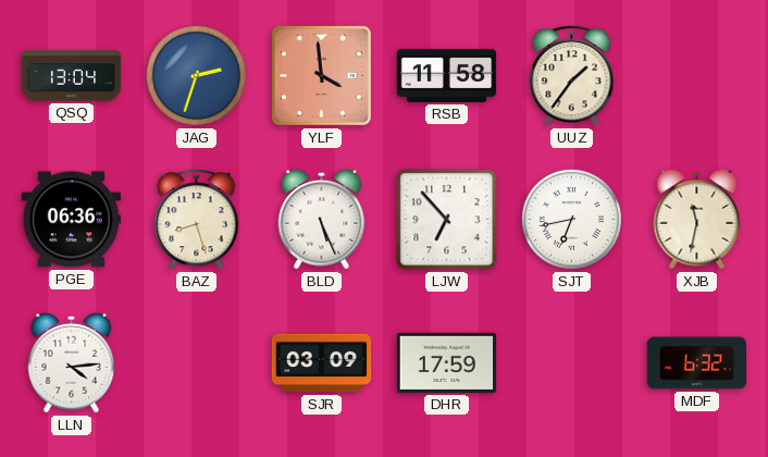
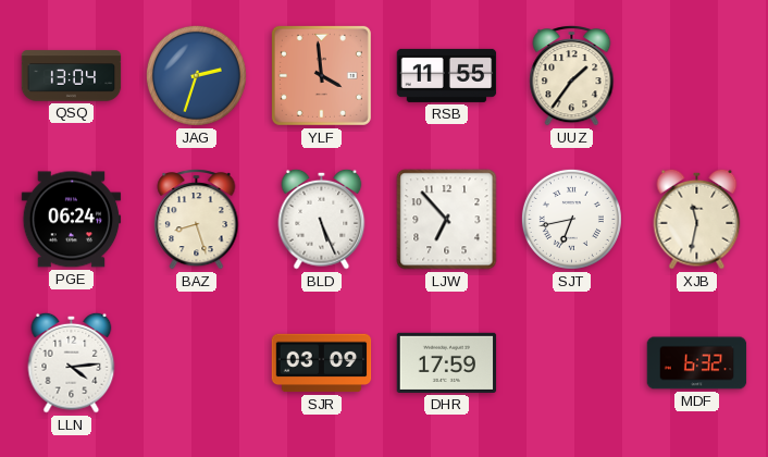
RSB: 11:58 -> 11:55
PGE: 06:36 -> 06:24
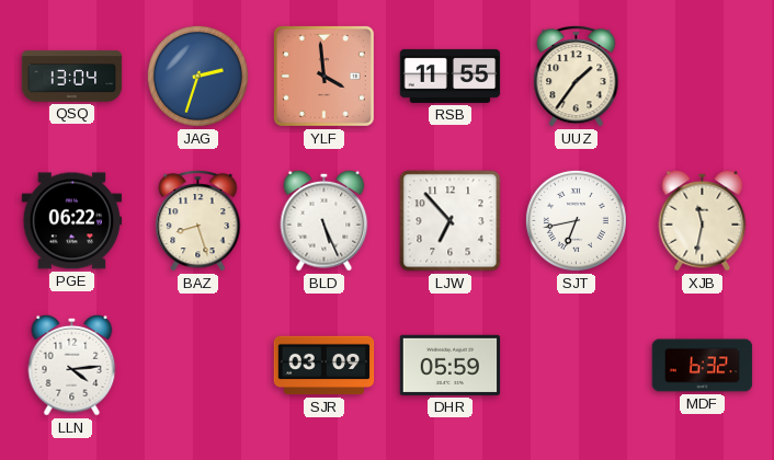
PGE: 06:24 -> 06:22
DHR: 17:59 -> 05:59
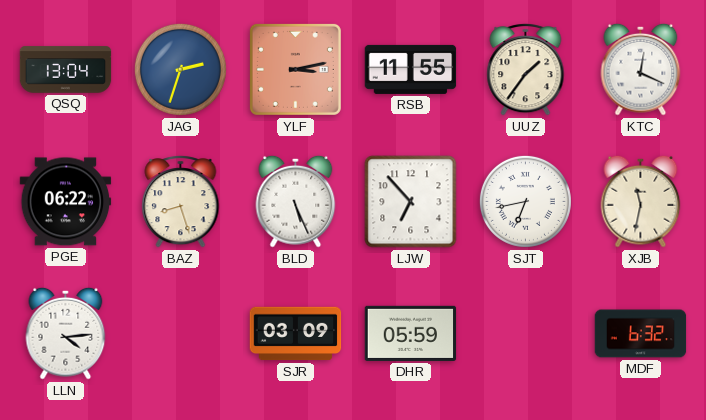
YLF: 3:59 -> 3:13
KTC: none -> 12:19
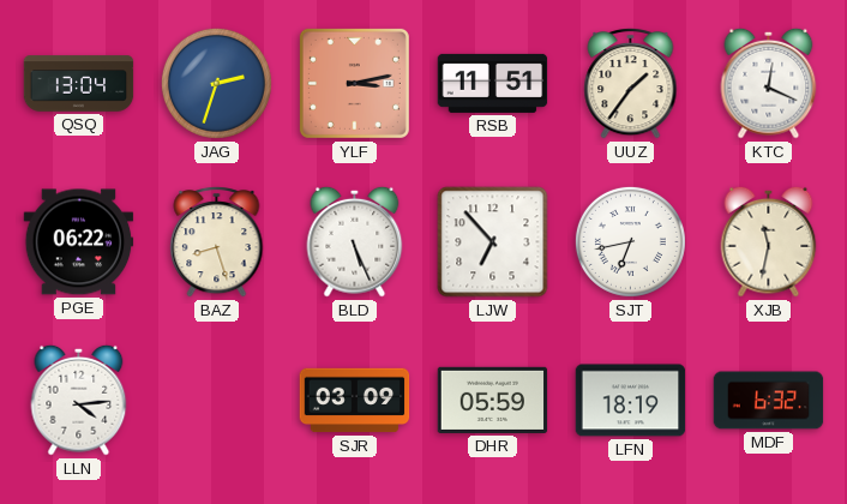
RSB: 11:55 -> 11:51
LFN: none -> 18:19
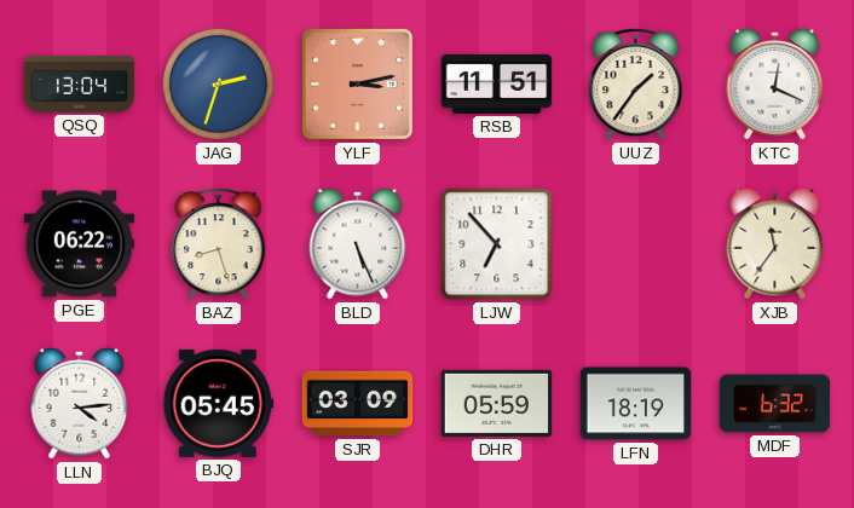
SJT: 6:43 -> none
XJB: 11:32 -> 11:36
BJQ: none -> 05:45
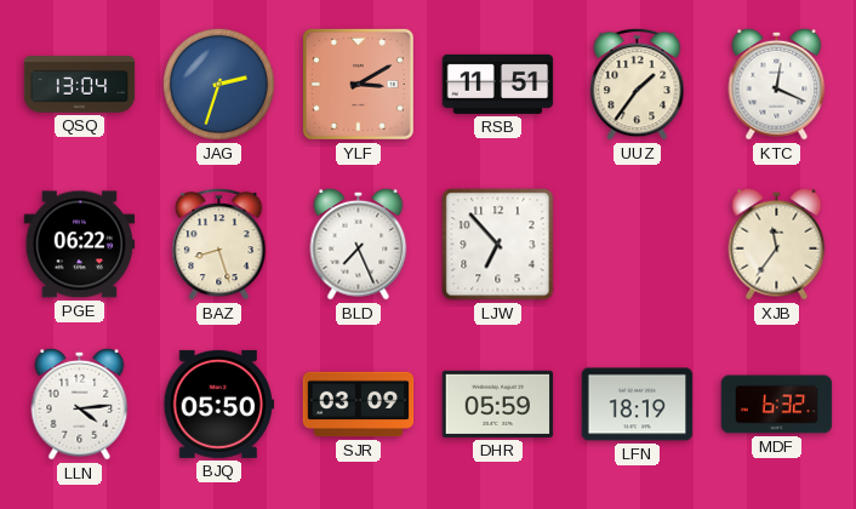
YLF: 3:13 -> 3:10
BLD: 5:26 -> 7:26
BJQ: 05:45 -> 05:50
